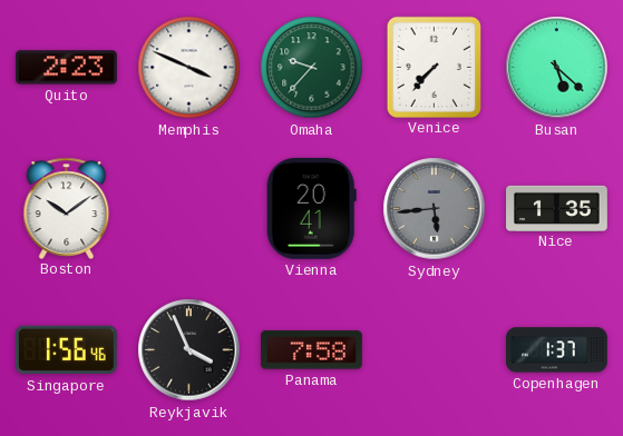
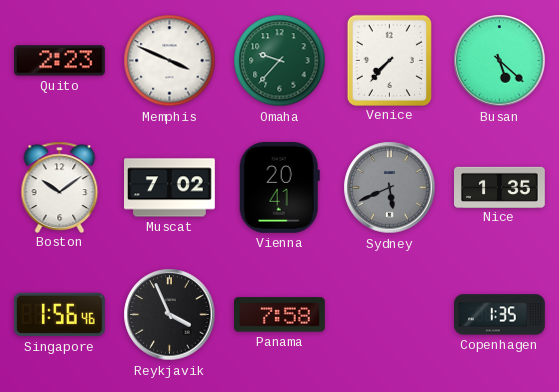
Muscat: none -> 7:02
Sydney: 5:44 -> 5:41
Copenhagen: 1:37 -> 1:35
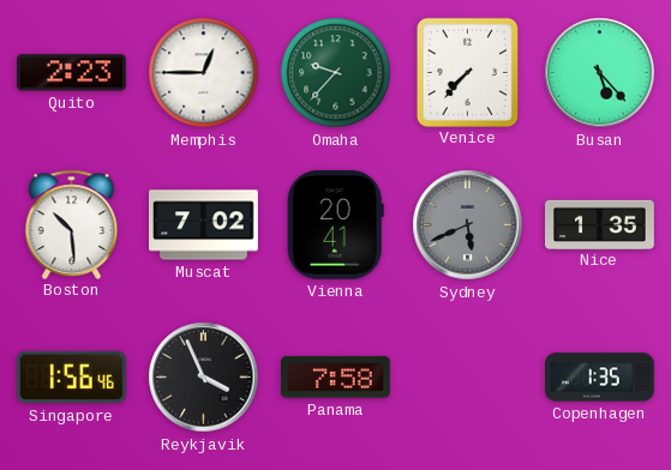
Memphis: 3:49 -> 12:45
Busan: 5:22 -> 5:23
Boston: 10:09 -> 10:29
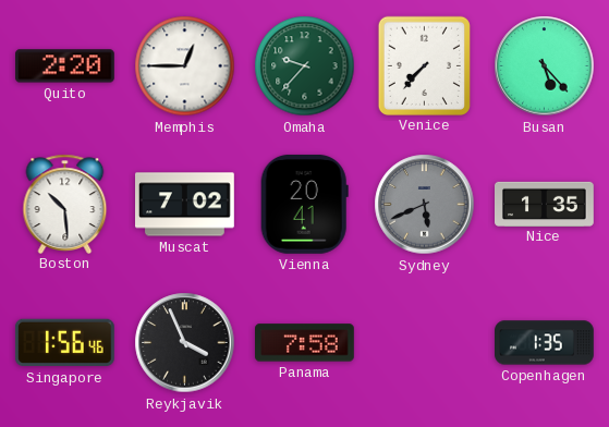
Quito: 2:23 -> 2:20
